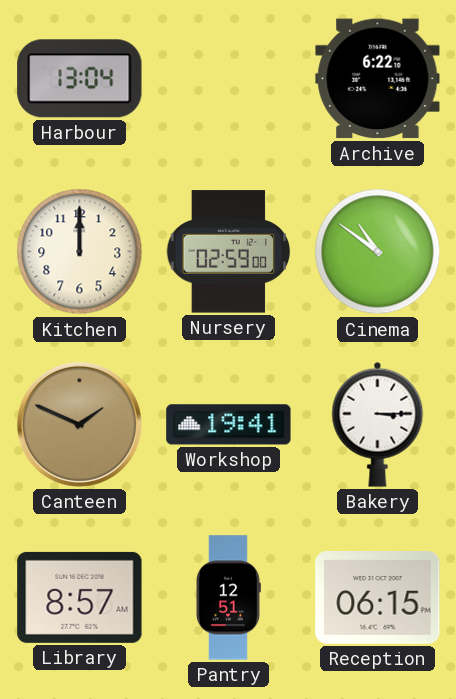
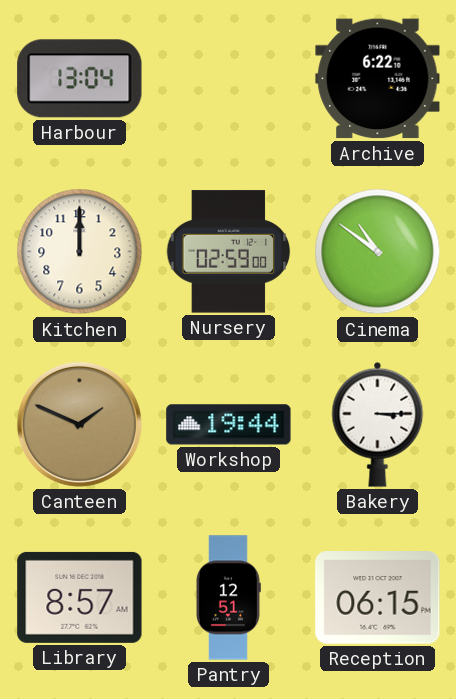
Workshop: 19:41 -> 19:44
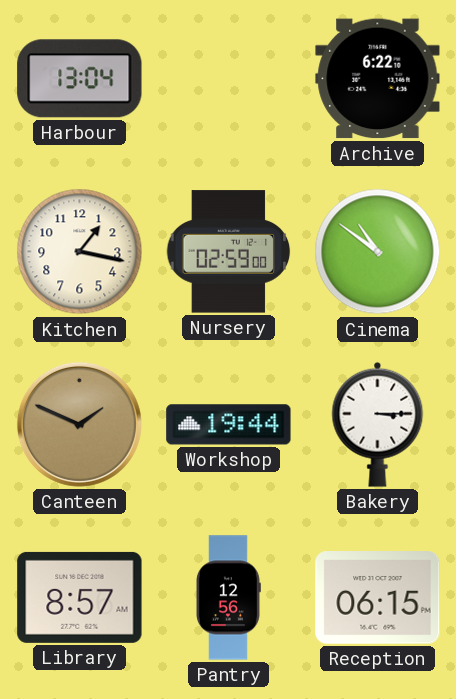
Kitchen: 12:00 -> 1:17
Pantry: 12:51 -> 12:56
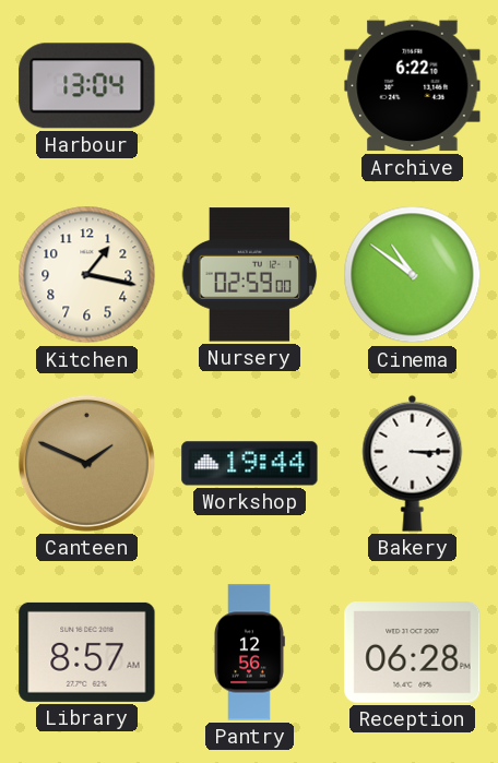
Reception: 06:15 -> 06:28
